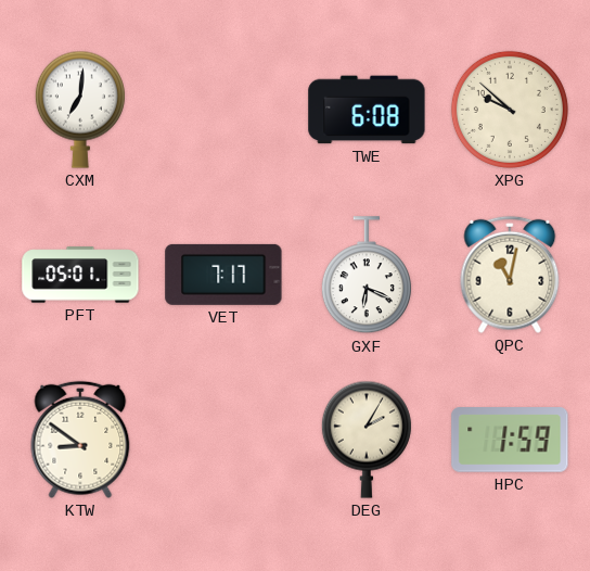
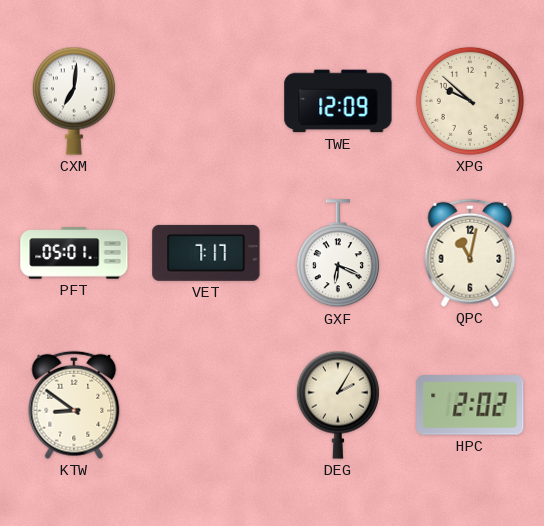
TWE: 6:08 -> 12:09
HPC: 1:59 -> 2:02
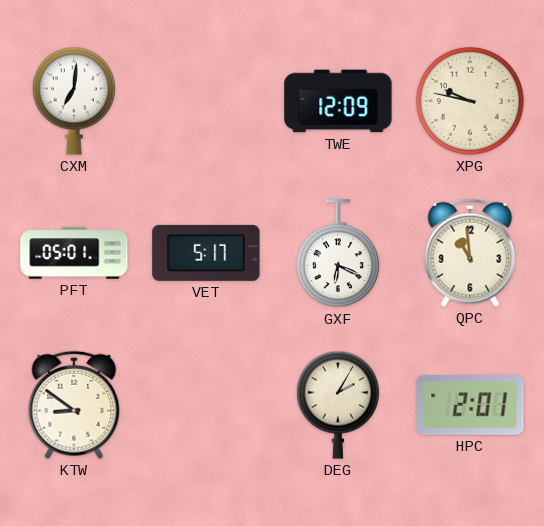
XPG: 9:52 -> 9:47
VET: 7:17 -> 5:17
QPC: 11:02 -> 10:59
HPC: 2:02 -> 2:01
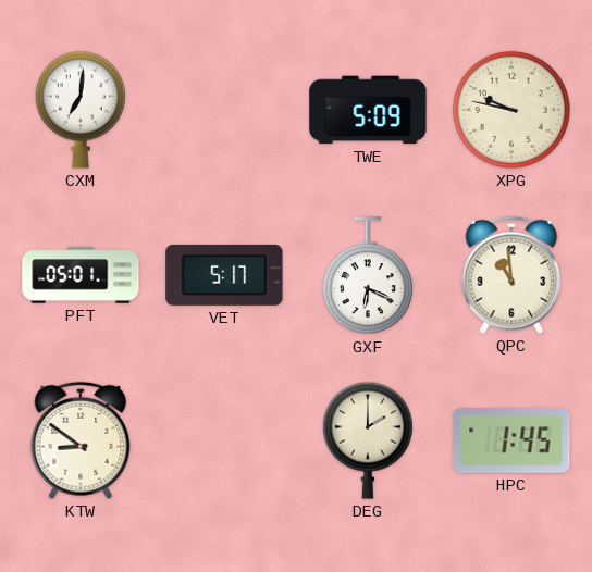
TWE: 12:09 -> 5:09
DEG: 2:05 -> 2:00
HPC: 2:01 -> 1:45
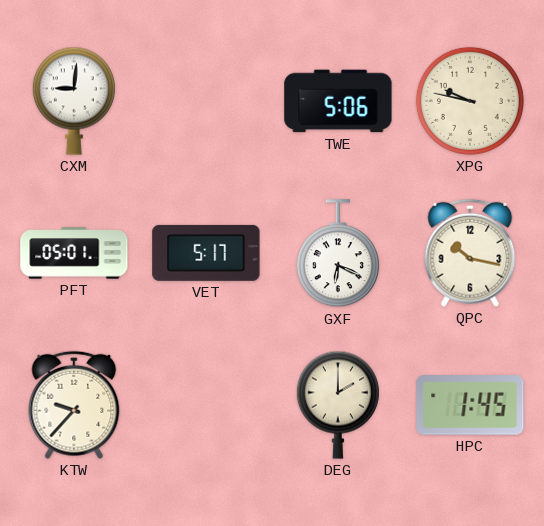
CXM: 7:01 -> 9:01
TWE: 5:09 -> 5:06
QPC: 10:59 -> 10:17
KTW: 8:51 -> 9:37
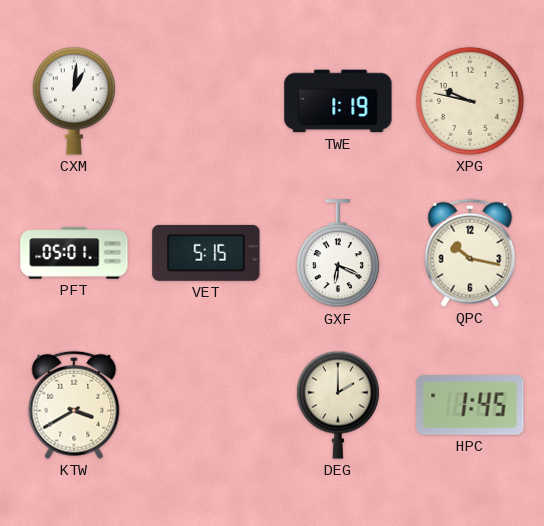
CXM: 9:01 -> 1:01
TWE: 5:06 -> 1:19
VET: 5:17 -> 5:15
KTW: 9:37 -> 3:40
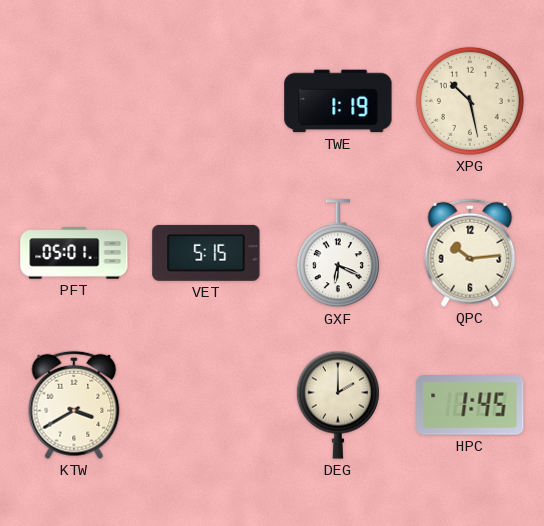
CXM: 1:01 -> none
XPG: 9:47 -> 10:28
QPC: 10:17 -> 10:14
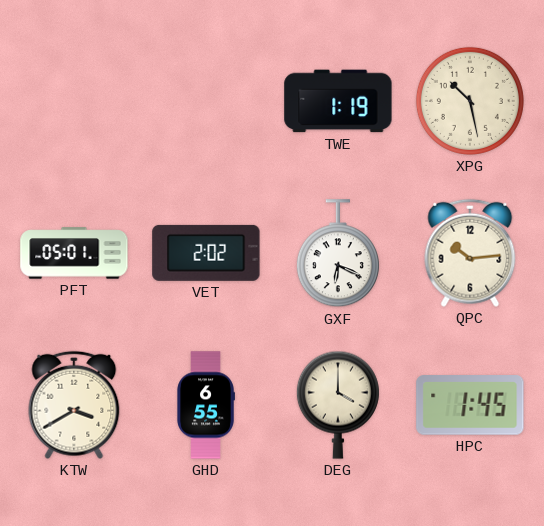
VET: 5:15 -> 2:02
GHD: none -> 6:55
DEG: 2:00 -> 4:00
